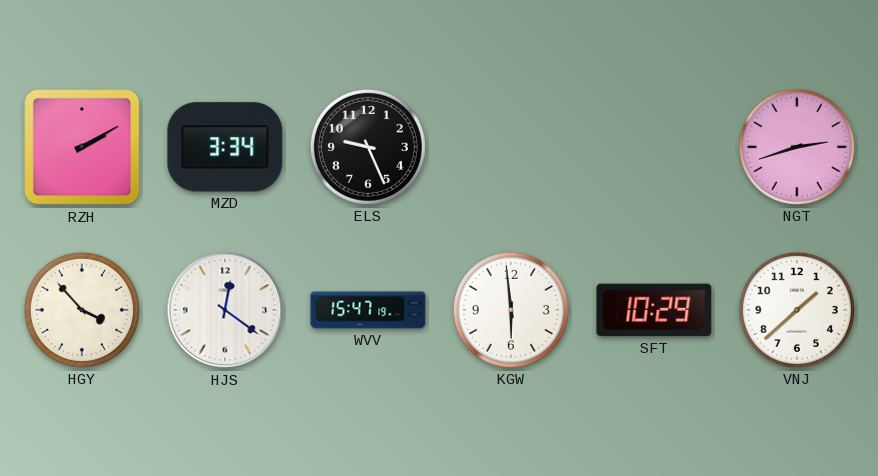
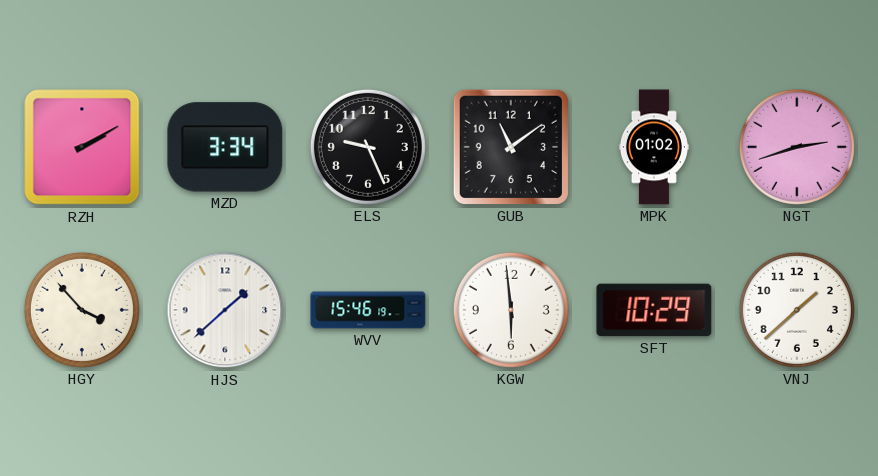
GUB: none -> 11:09
MPK: none -> 01:02
HJS: 12:21 -> 1:38
WVV: 15:47 -> 15:46
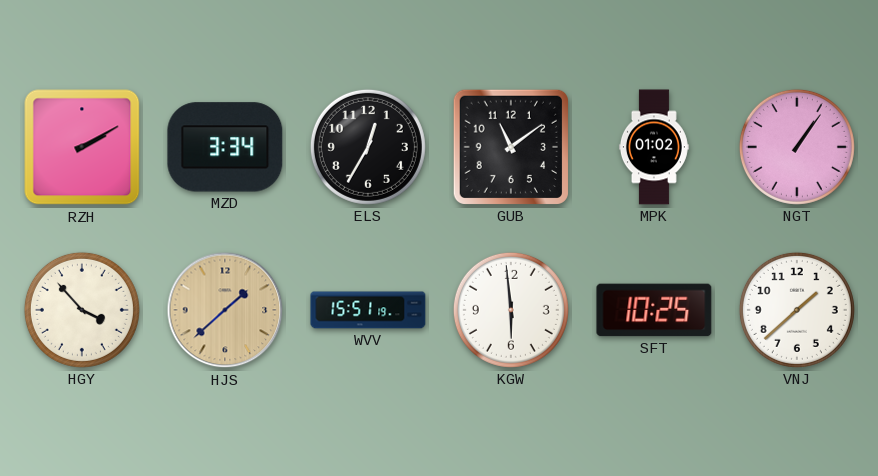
ELS: 9:26 -> 12:35
NGT: 2:42 -> 1:06
HJS dial: white -> champagne
WVV: 15:46 -> 15:51
SFT: 10:29 -> 10:25
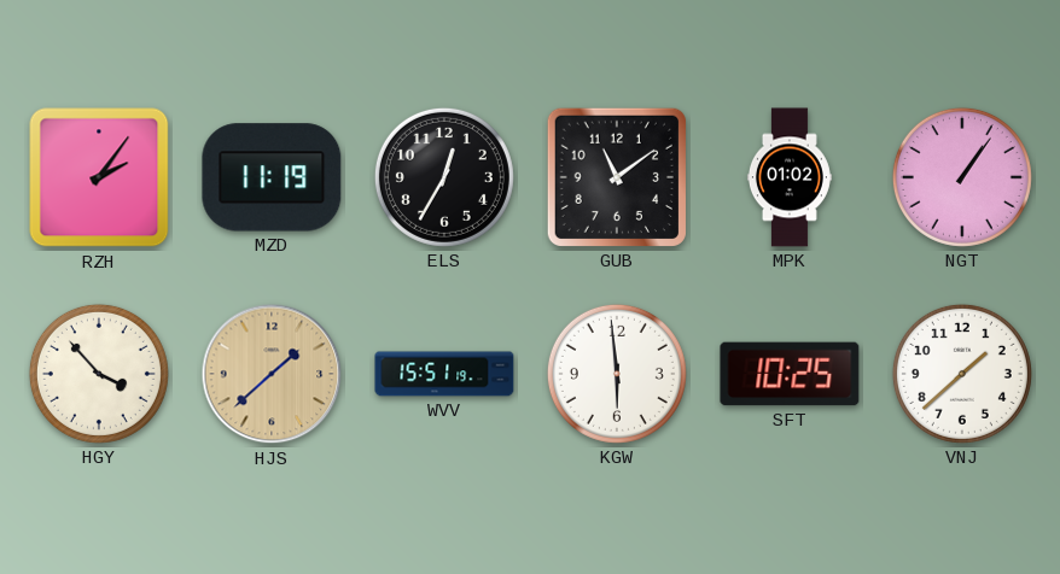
RZH: 2:10 -> 2:06
MZD: 3:34 -> 11:19
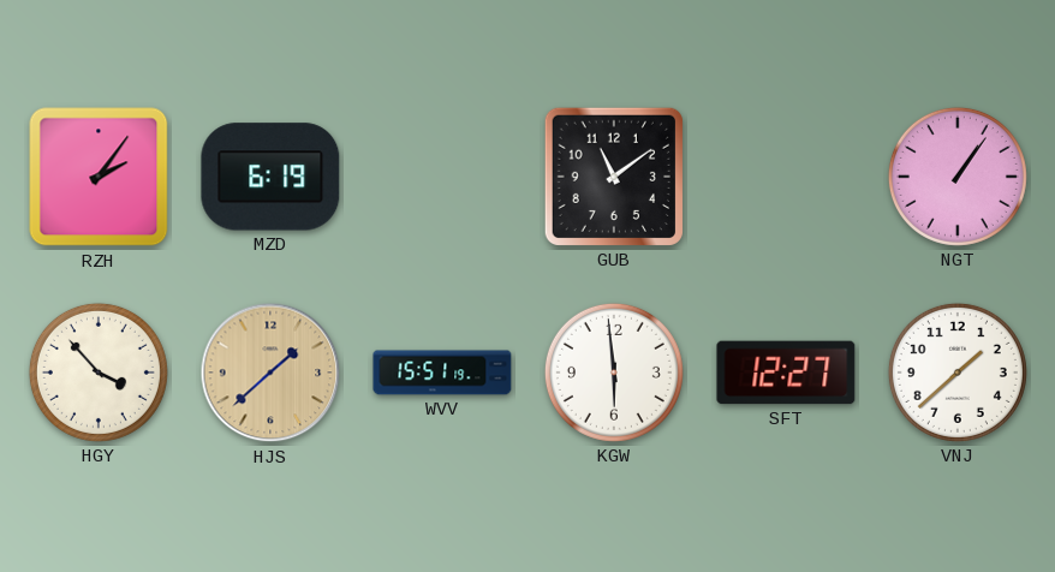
MZD: 11:19 -> 6:19
ELS: 12:35 -> none
MPK: 01:02 -> none
SFT: 10:25 -> 12:27
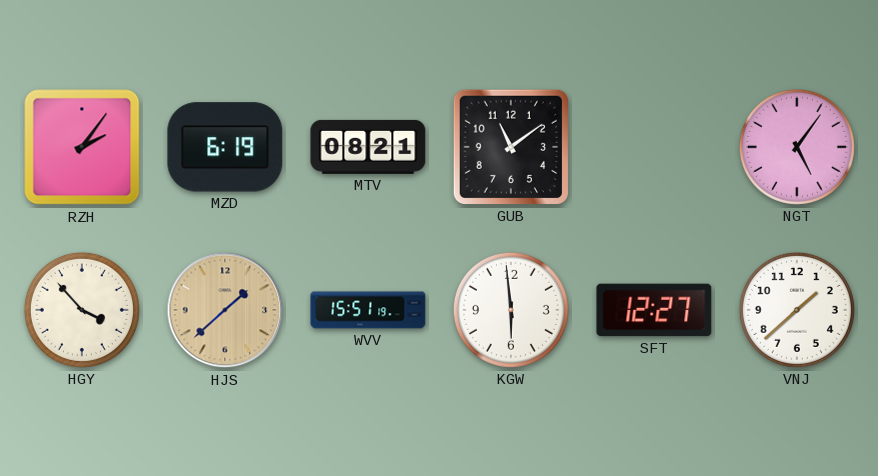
MTV: none -> 08:21
NGT: 1:06 -> 5:06
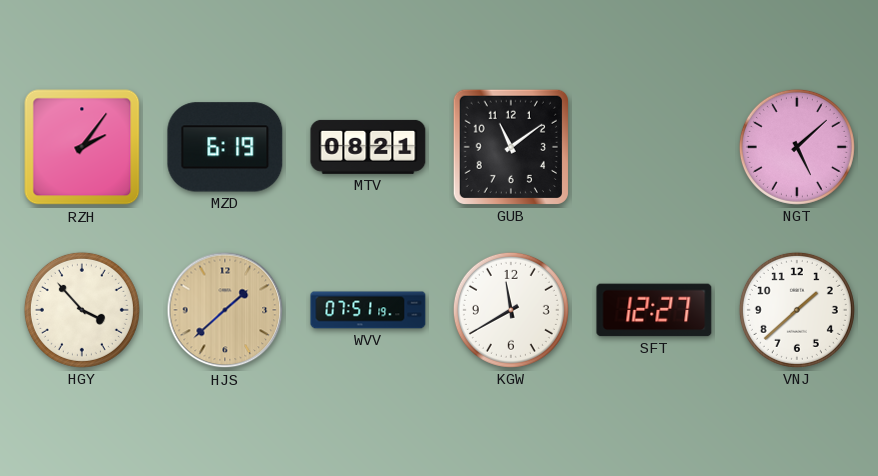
NGT: 5:06 -> 5:08
WVV: 15:51 -> 07:51
KGW: 5:59 -> 11:40
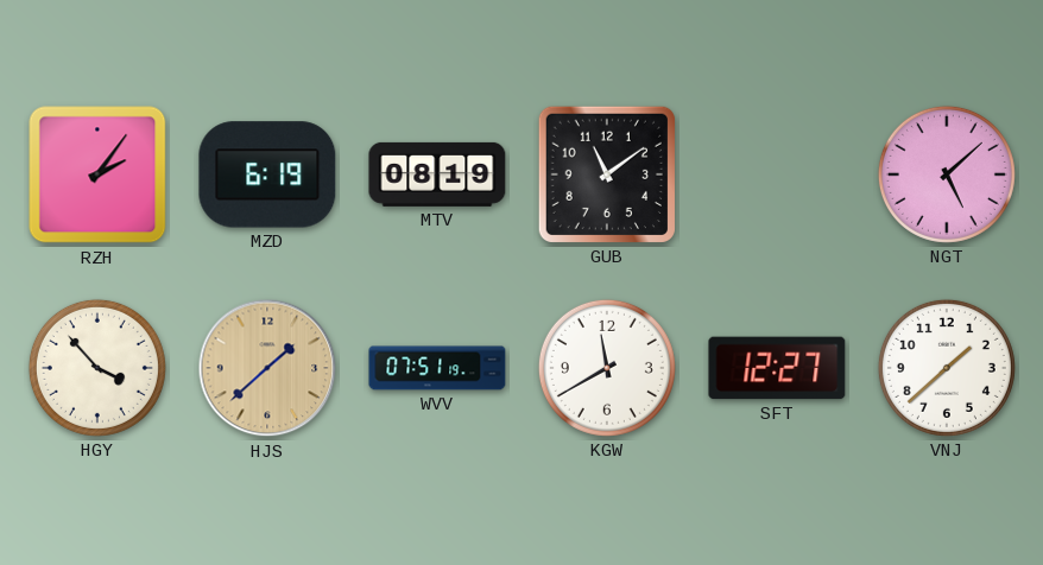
MTV: 08:21 -> 08:19
